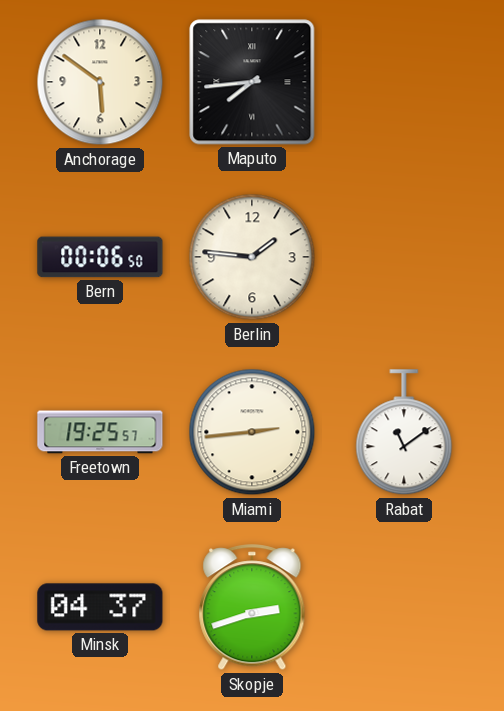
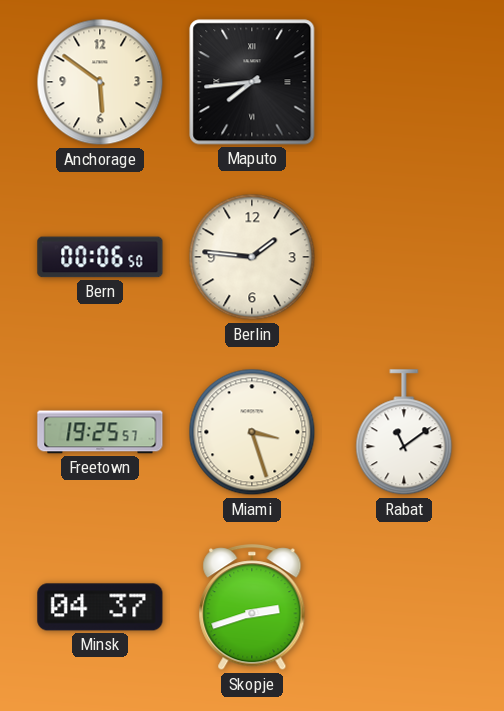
Miami: 2:44 -> 3:27
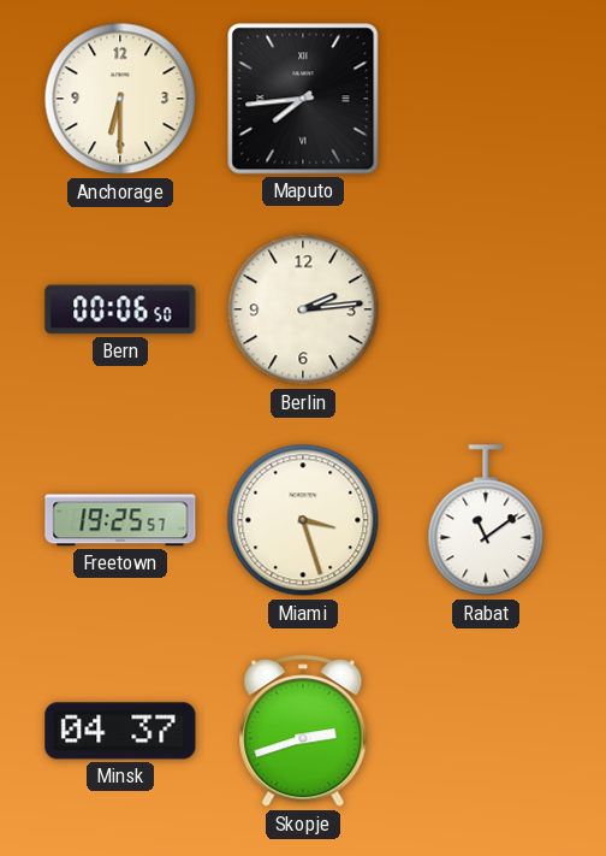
Anchorage: 5:51 -> 6:30
Berlin: 1:46 -> 2:14
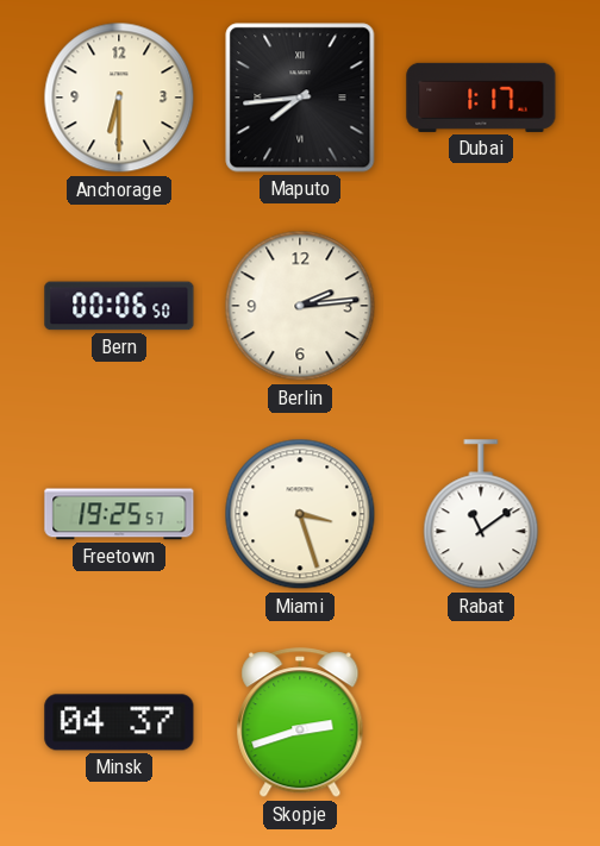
Dubai: none -> 1:17
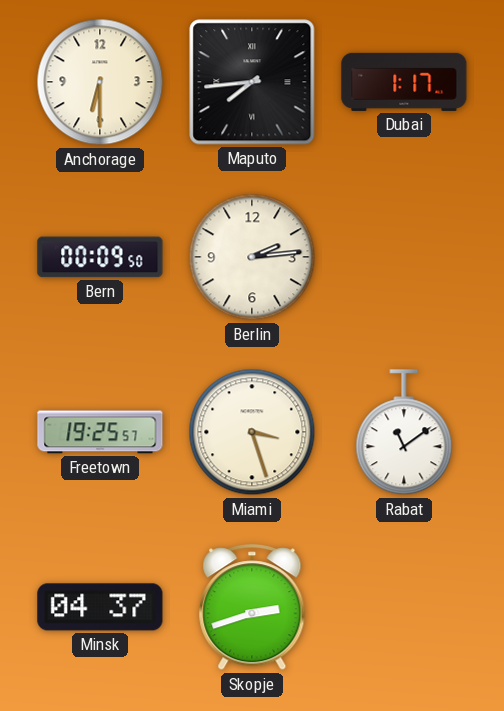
Bern: 00:06 -> 00:09
